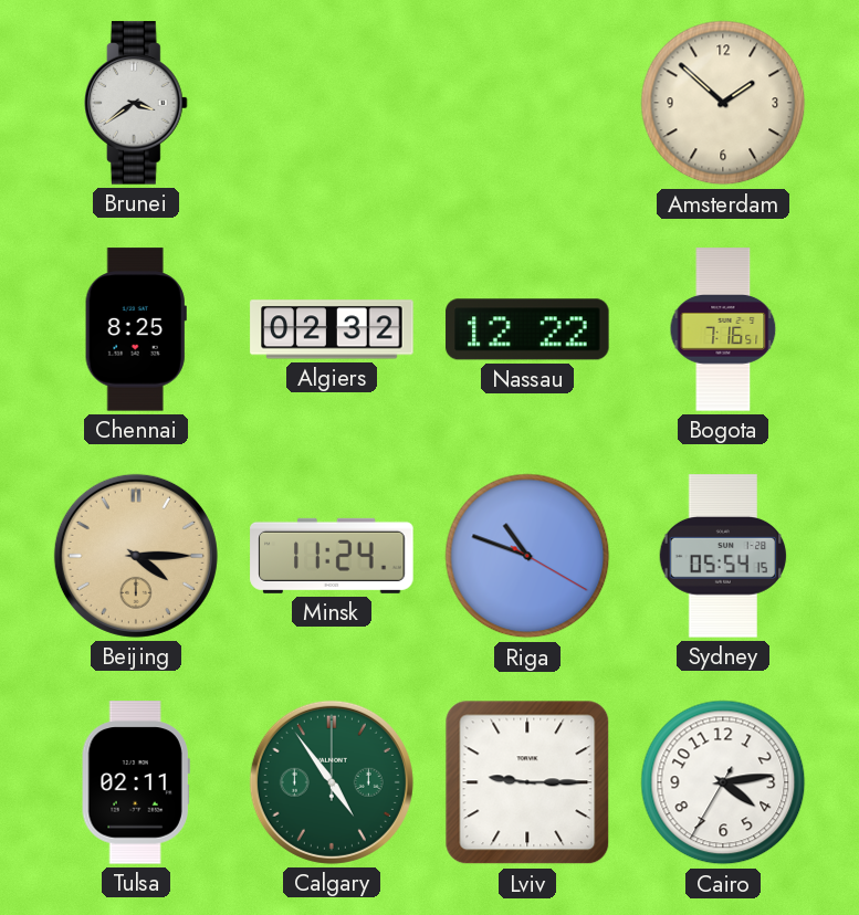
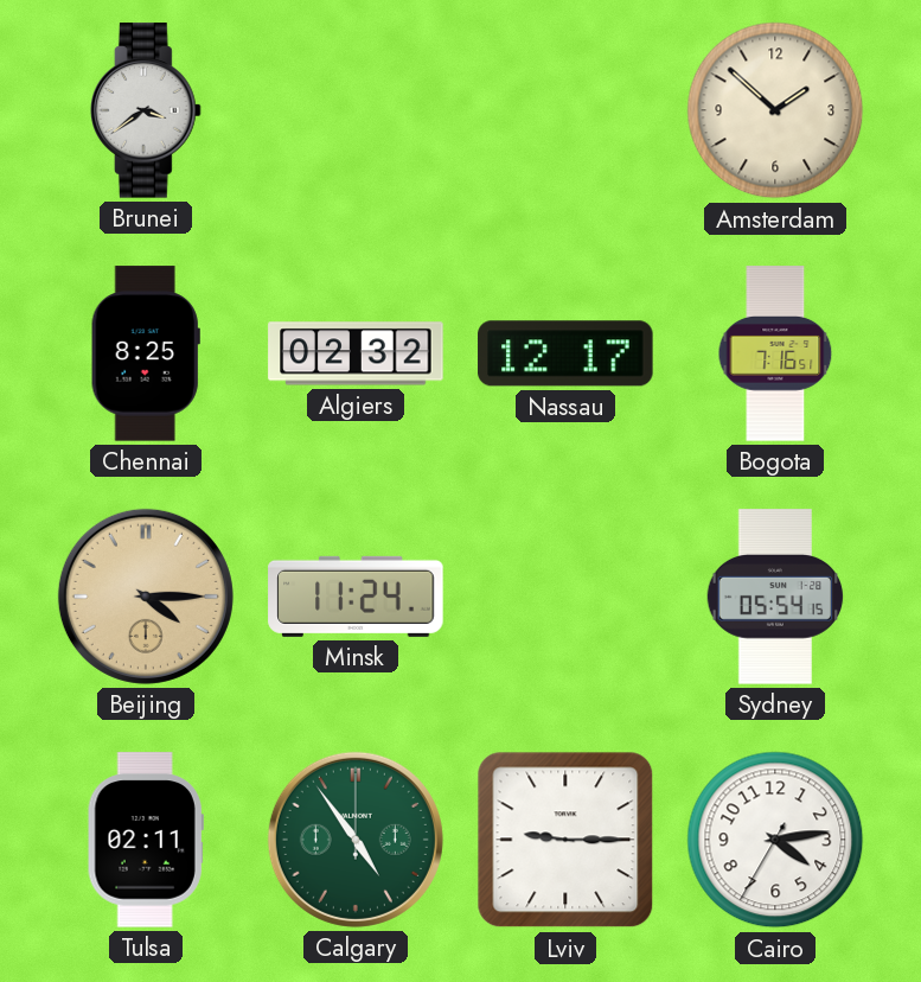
Nassau: 12:22 -> 12:17
Riga: 10:48 -> none
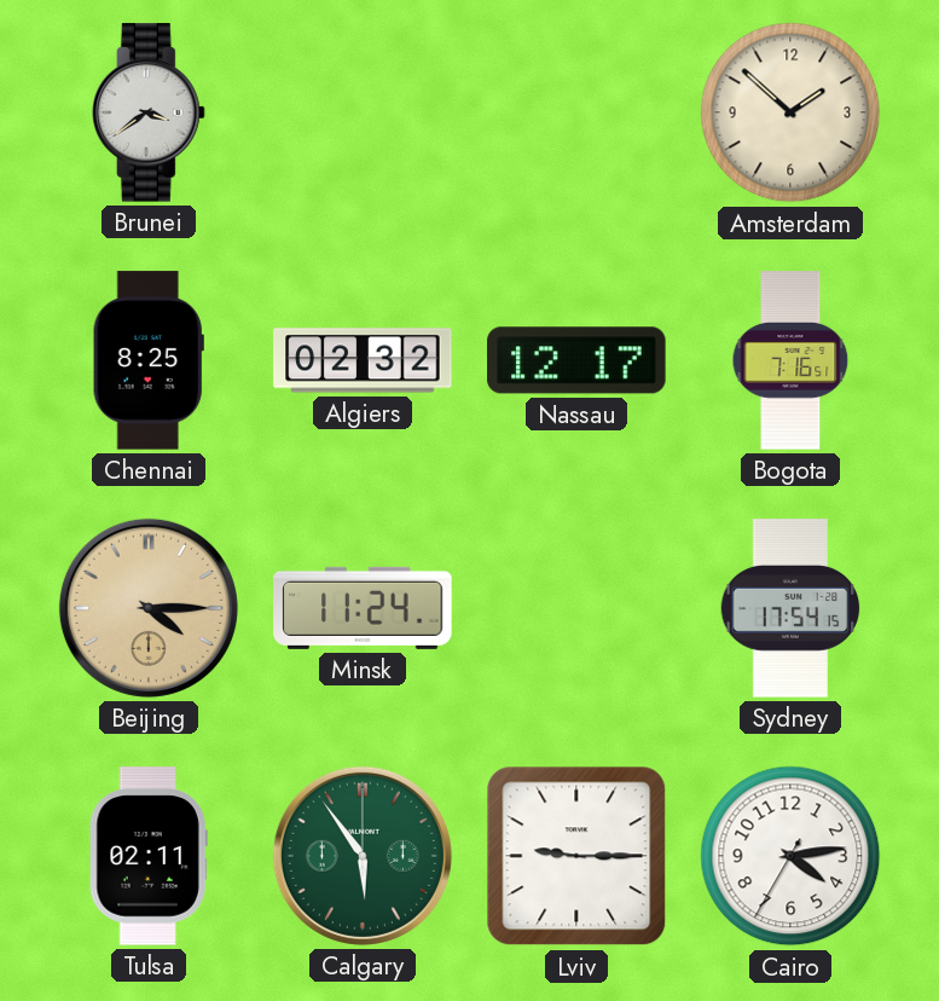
Sydney: 05:54 -> 17:54
Calgary: 4:54 -> 5:54
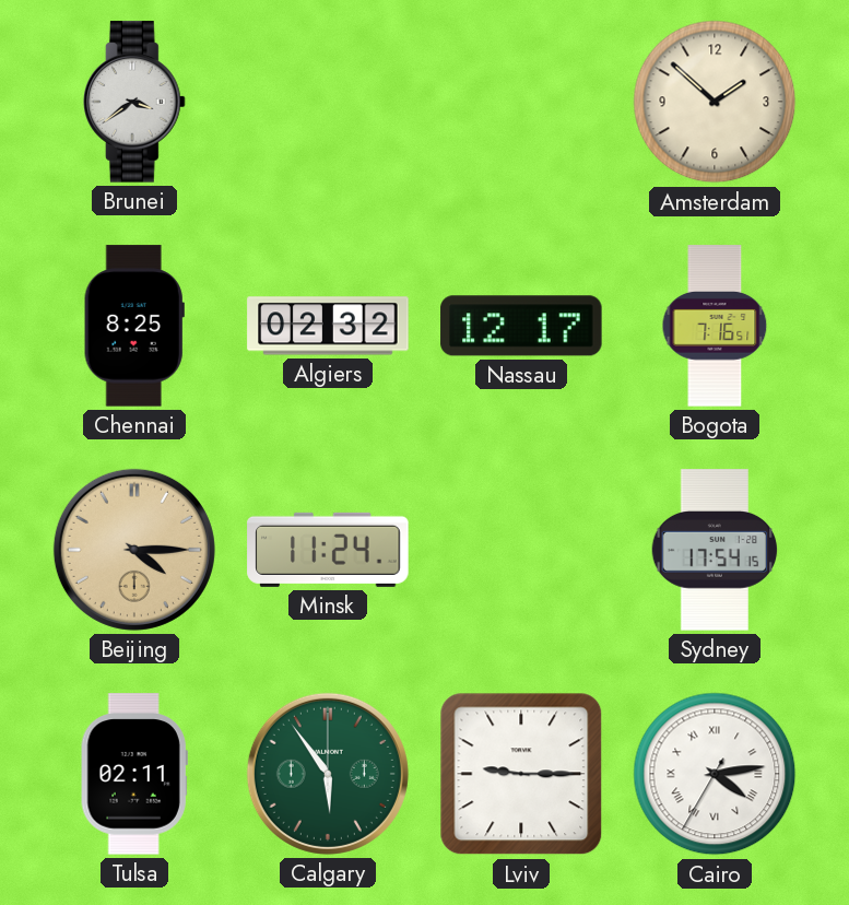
Cairo numerals: Arabic -> Roman
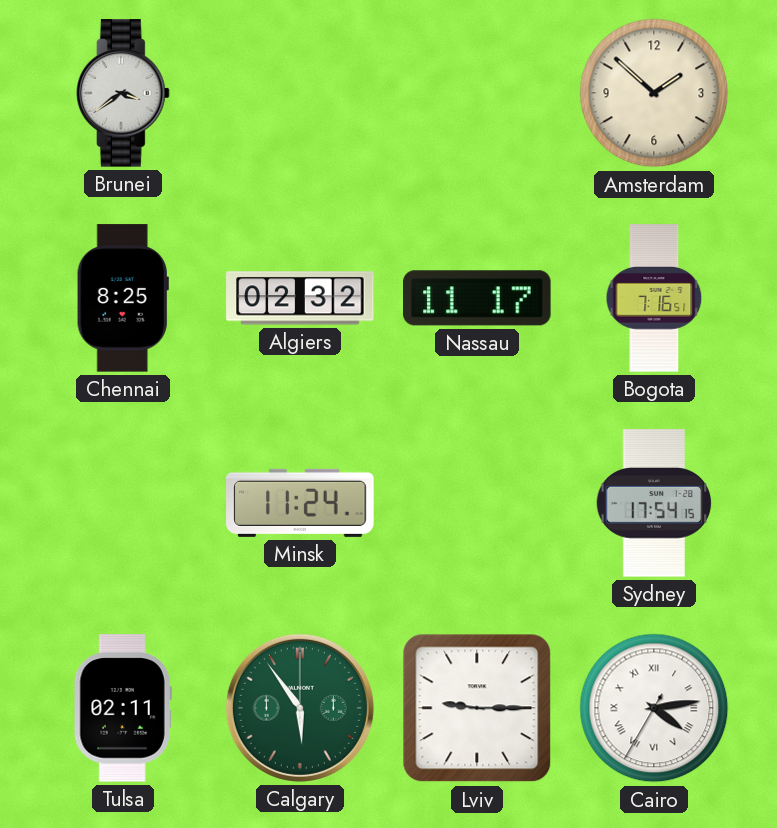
Nassau: 12:17 -> 11:17
Beijing: 4:15 -> none
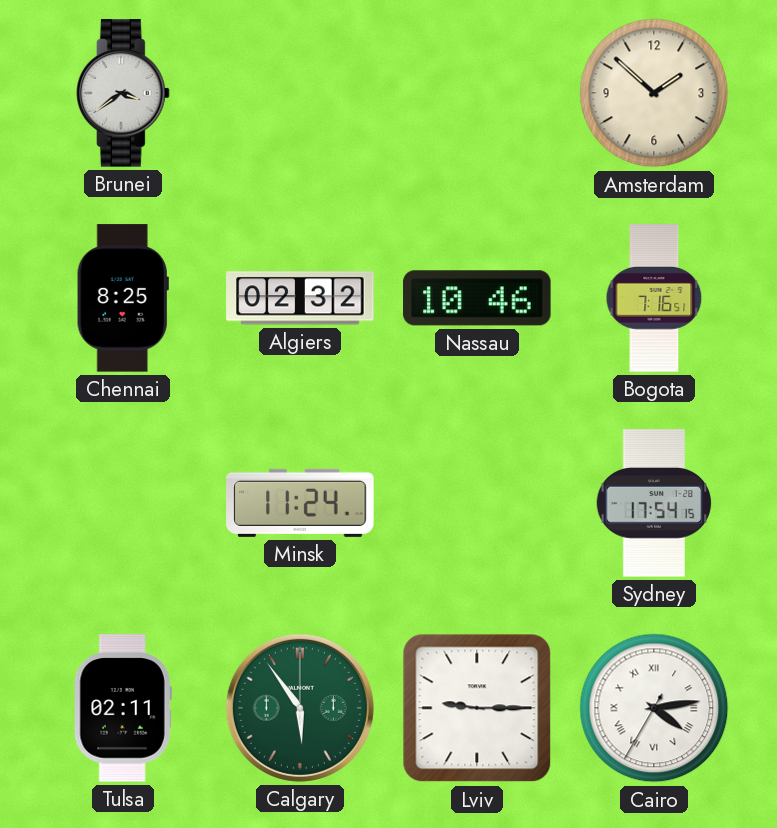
Nassau: 11:17 -> 10:46
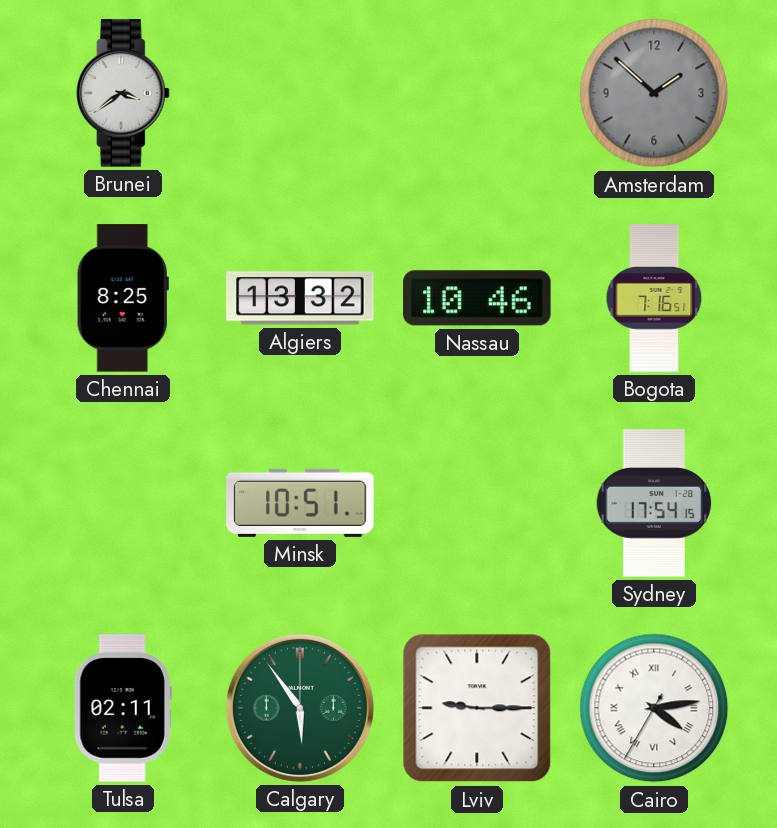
Amsterdam dial: cream -> grey
Algiers: 02:32 -> 13:32
Minsk: 11:24 -> 10:51
